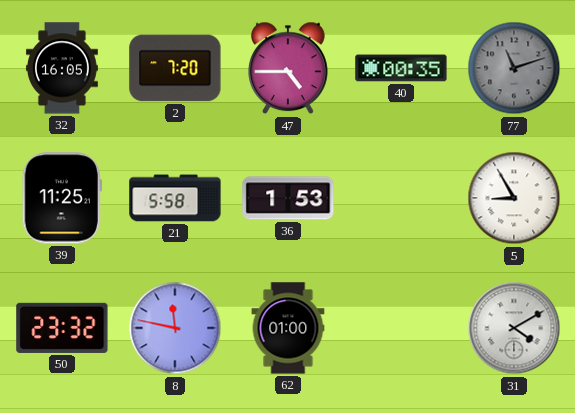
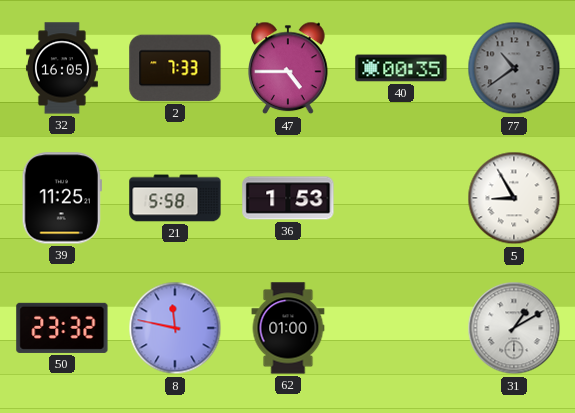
2: 7:20 -> 7:33
77: 11:12 -> 10:39
31: 4:10 -> 1:10
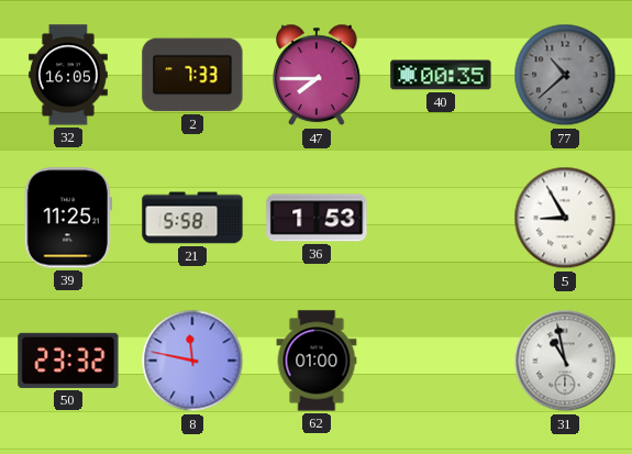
47: 4:45 -> 7:45
77: 10:39 -> 10:38
31: 1:10 -> 10:58
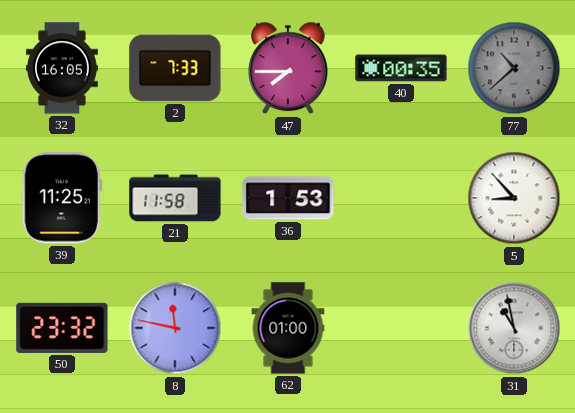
21: 5:58 -> 11:58
5: 8:55 -> 8:53
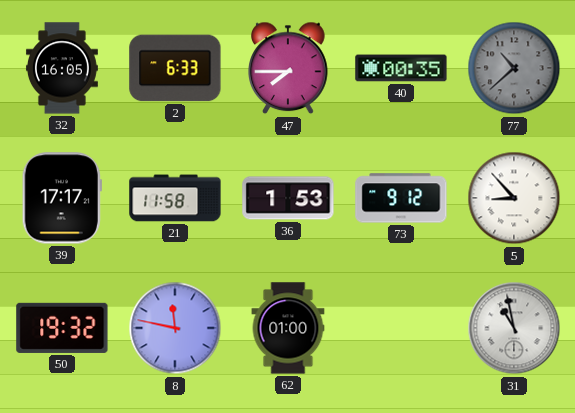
2: 7:33 -> 6:33
39: 11:25 -> 17:17
73: none -> 9:12
50: 23:32 -> 19:32
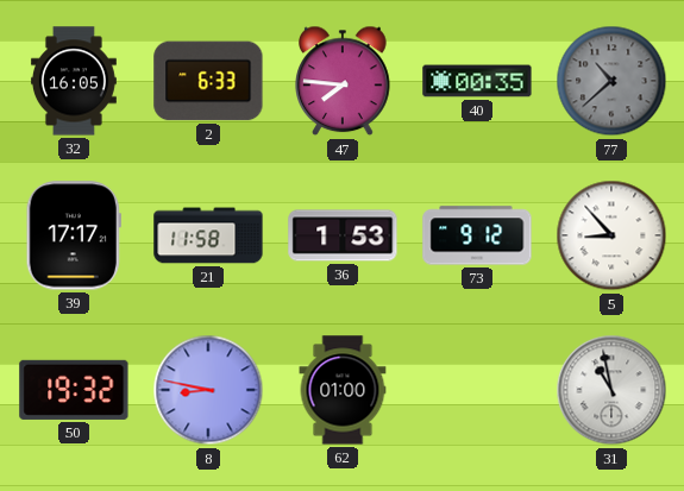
47: 7:45 -> 7:46
8: 11:47 -> 8:47
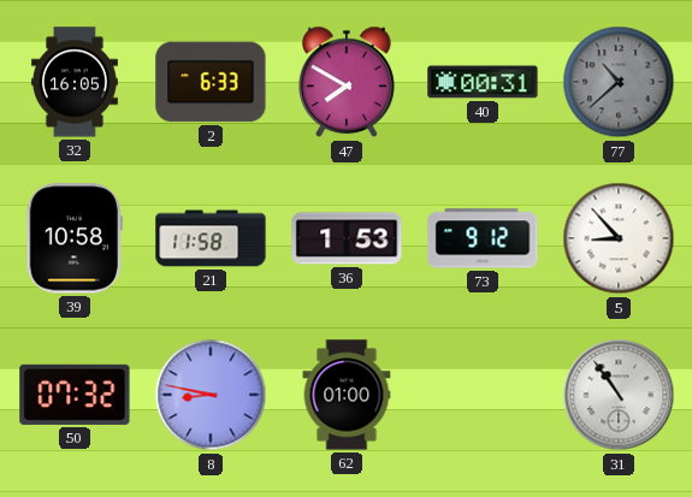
47: 7:46 -> 7:50
40: 00:35 -> 00:31
39: 17:17 -> 10:58
50: 19:32 -> 07:32
31: 10:58 -> 10:54
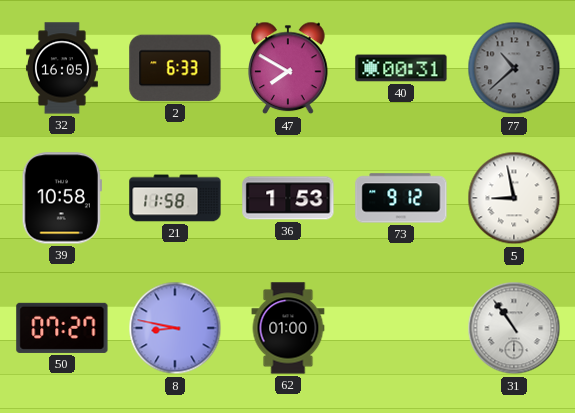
5: 8:53 -> 8:58
50: 07:32 -> 07:27
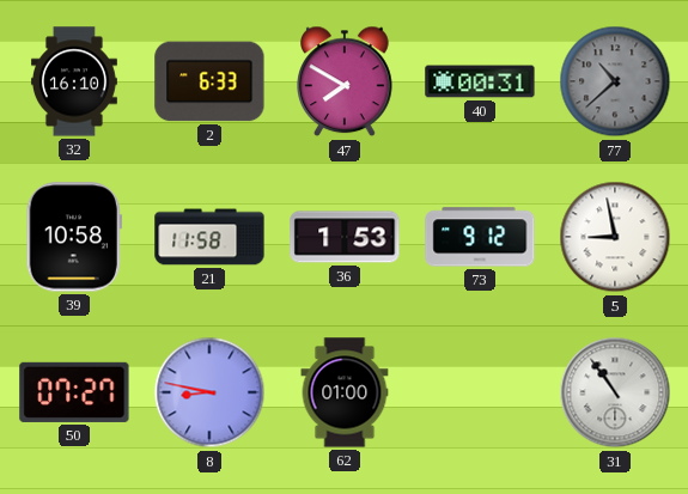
32: 16:05 -> 16:10
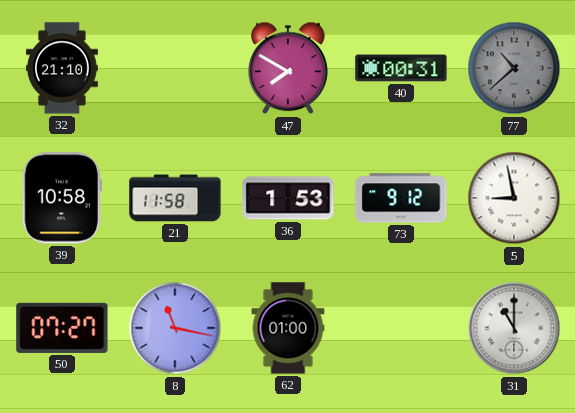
32: 16:10 -> 21:10
2: 6:33 -> none
8: 8:47 -> 11:17
31: 10:54 -> 11:00
